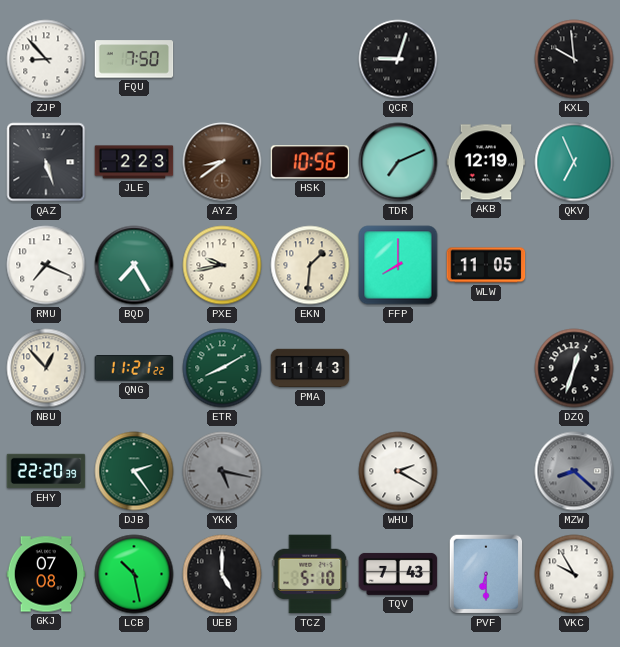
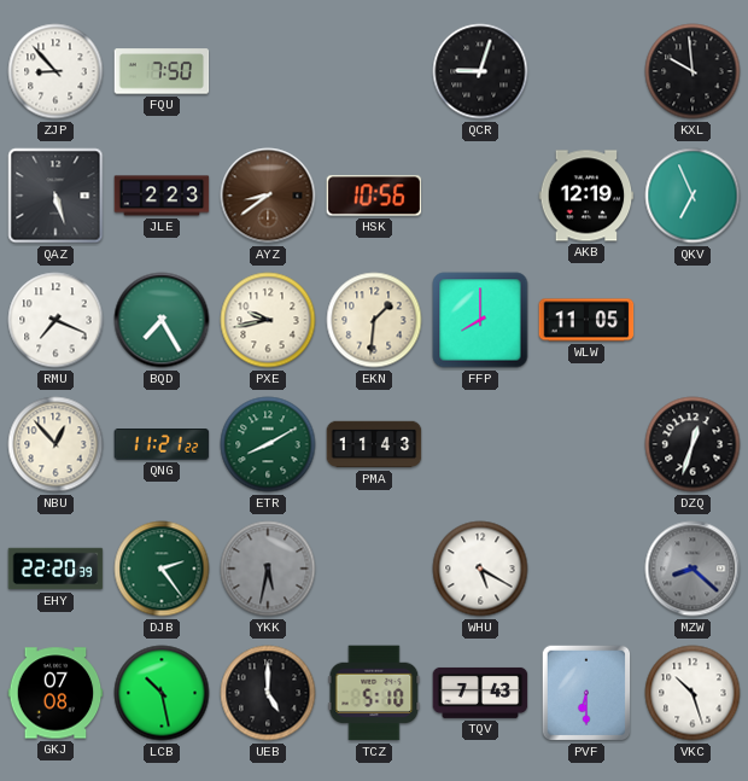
TDR: 7:11 -> none
YKK: 5:17 -> 5:32
WHU: 2:20 -> 5:20
VKC: 9:55 -> 10:27
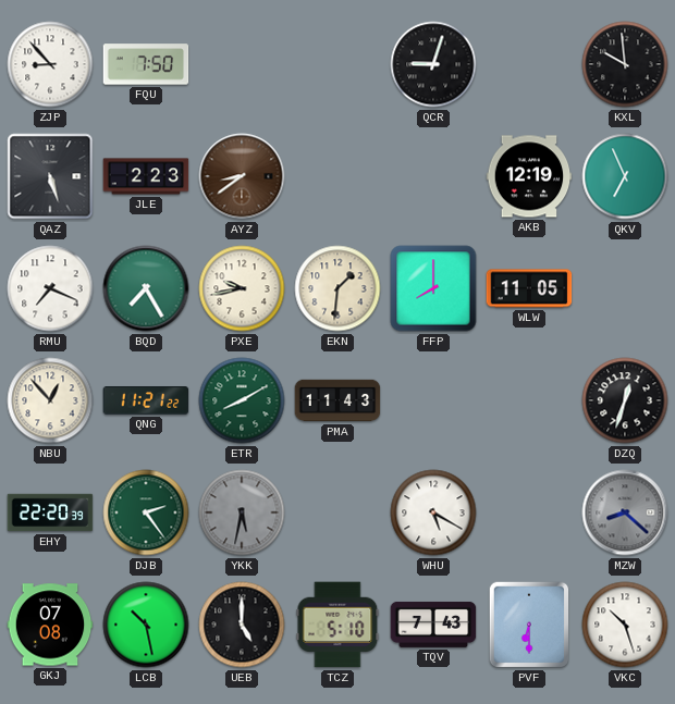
HSK: 10:56 -> none
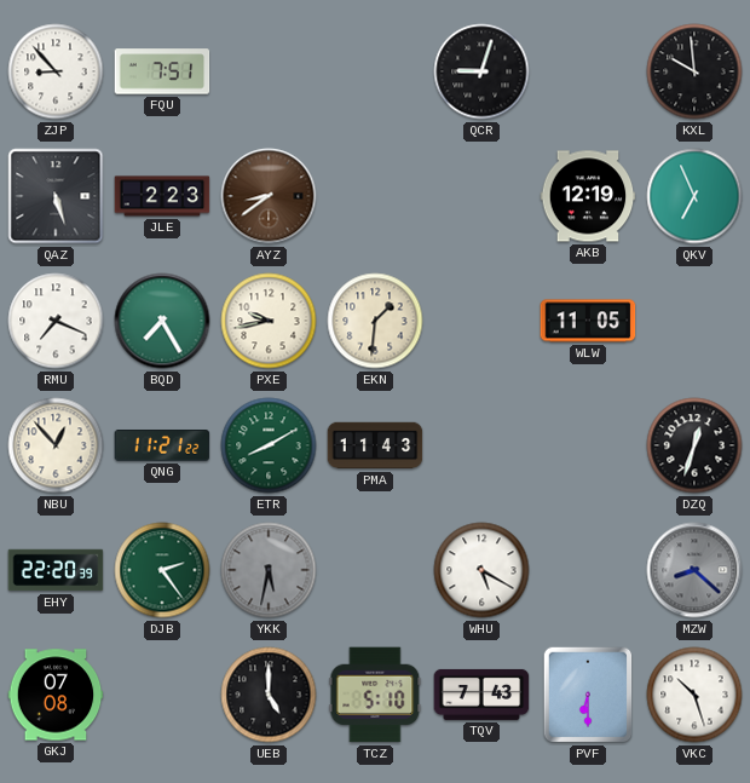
FQU: 7:50 -> 7:51
FFP: 8:00 -> none
LCB: 10:28 -> none
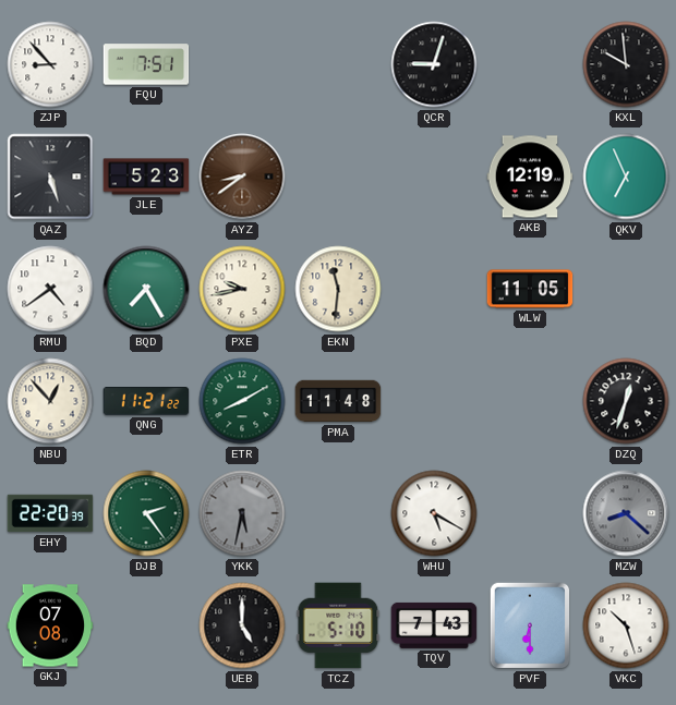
JLE: 2:23 -> 5:23
RMU: 7:19 -> 4:39
EKN: 1:31 -> 11:31
PMA: 11:43 -> 11:48
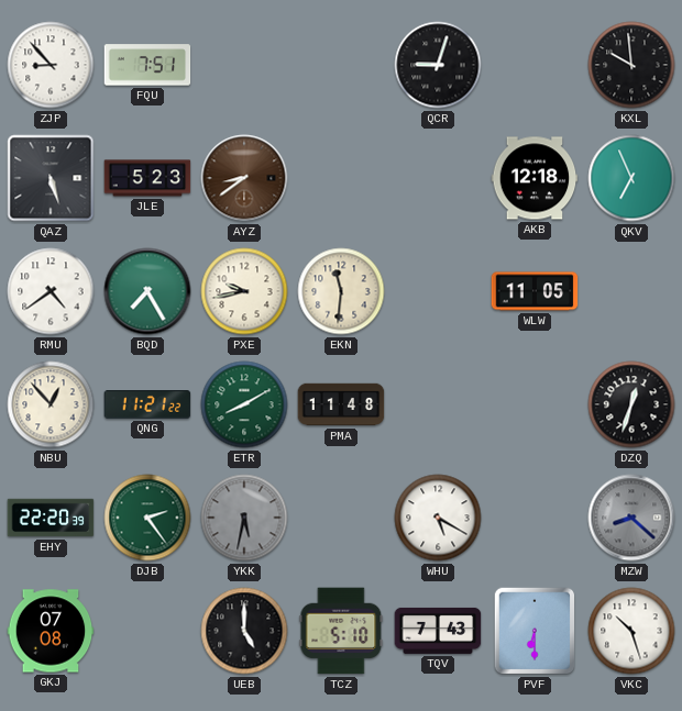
AKB: 12:19 -> 12:18
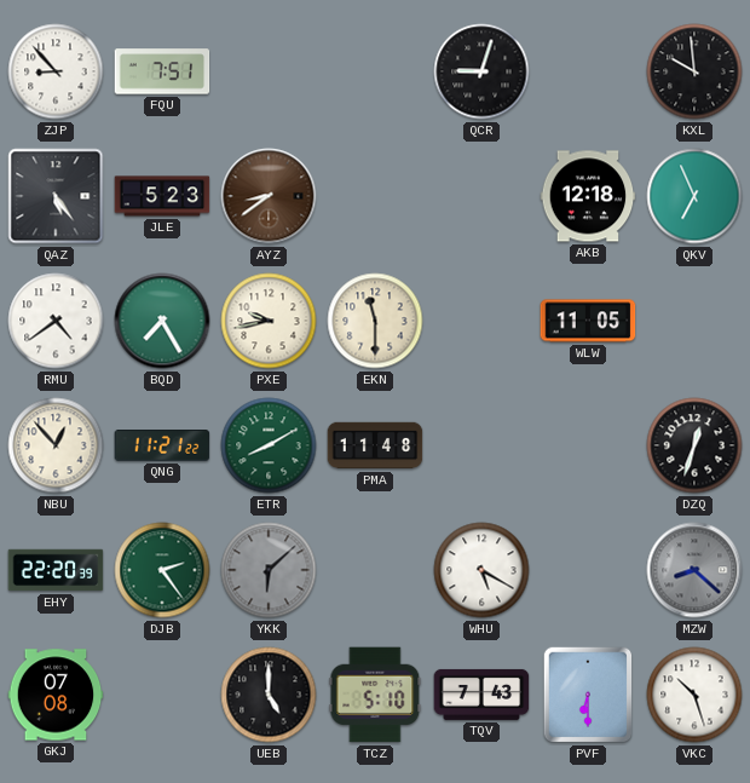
QAZ: 5:27 -> 5:24
EKN: 11:31 -> 11:30
YKK: 5:32 -> 6:08
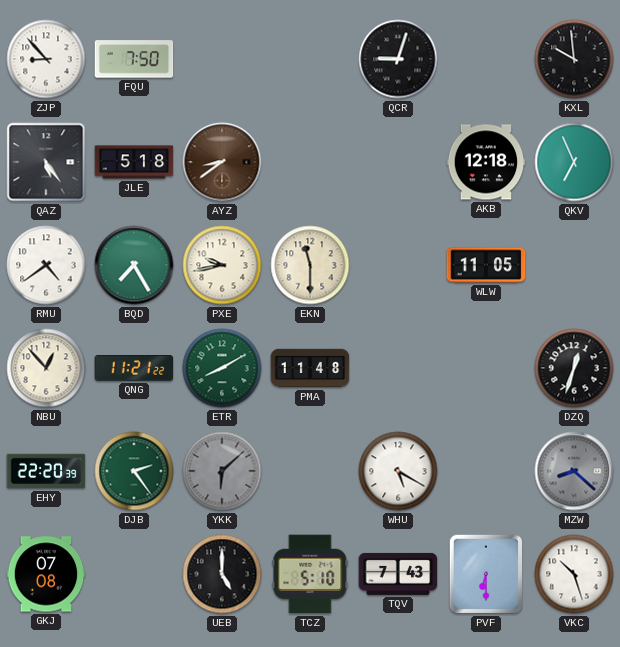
FQU: 7:51 -> 7:50
JLE: 5:23 -> 5:18
